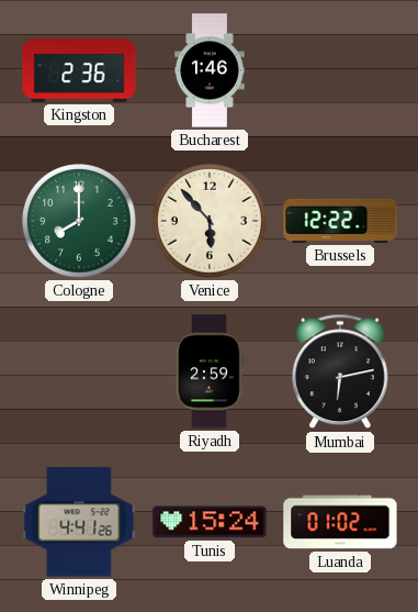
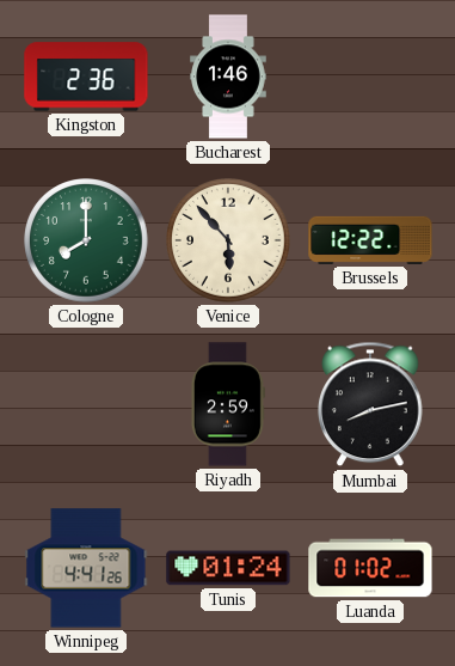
Mumbai: 6:13 -> 8:13
Tunis: 15:24 -> 01:24
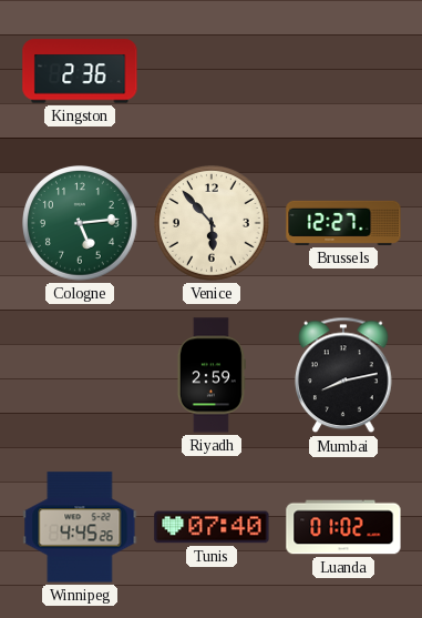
Bucharest: 1:46 -> none
Cologne: 8:00 -> 5:14
Brussels: 12:22 -> 12:27
Winnipeg: 4:41 -> 4:45
Tunis: 01:24 -> 07:40
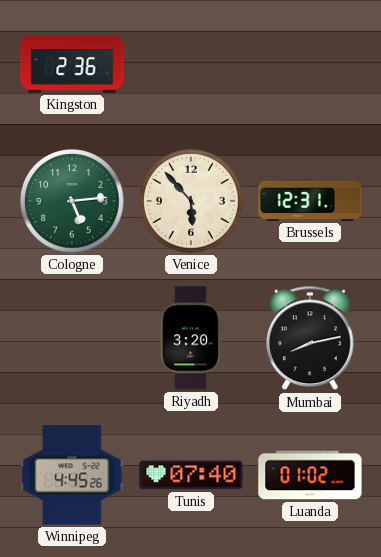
Brussels: 12:27 -> 12:31
Riyadh: 2:59 -> 3:20
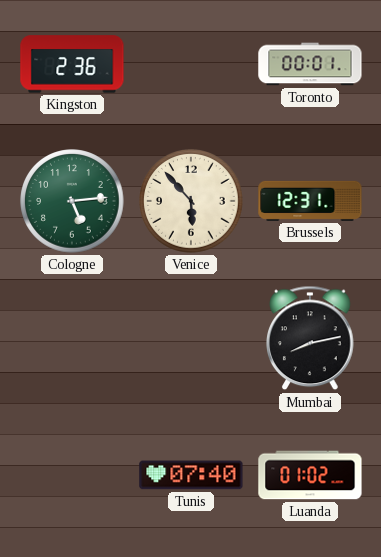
Toronto: none -> 00:01
Riyadh: 3:20 -> none
Winnipeg: 4:45 -> none
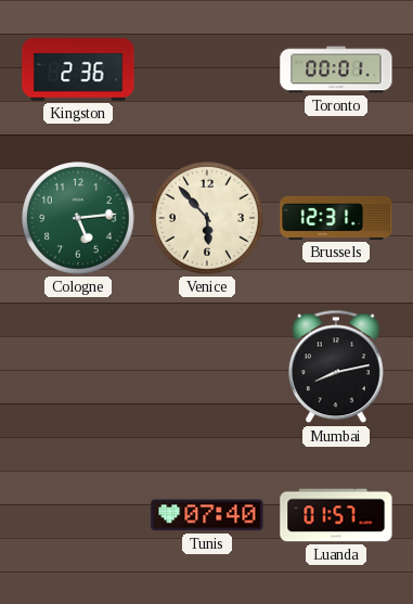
Luanda: 01:02 -> 01:57
